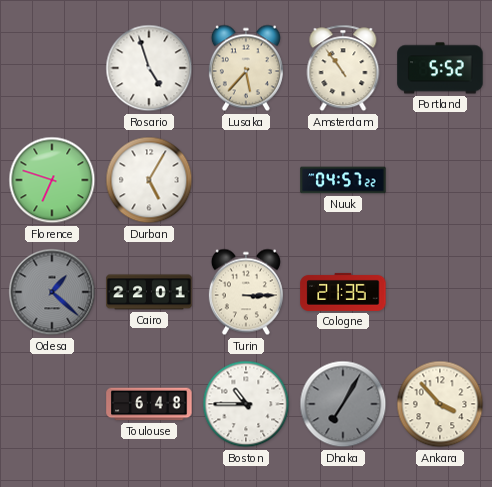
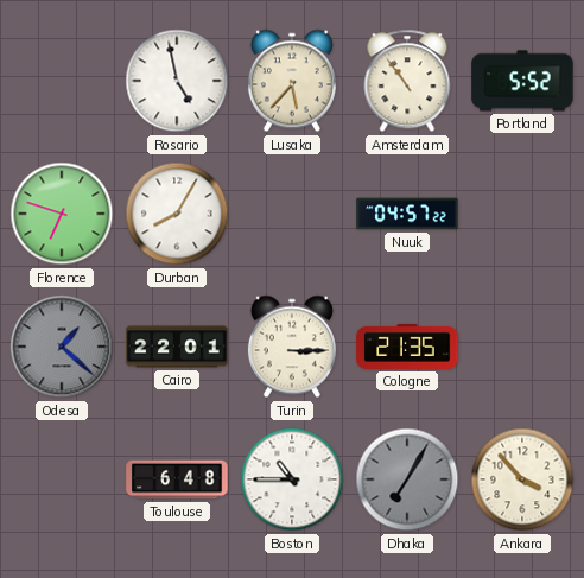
Rosario: 4:57 -> 4:58
Durban: 5:05 -> 8:05
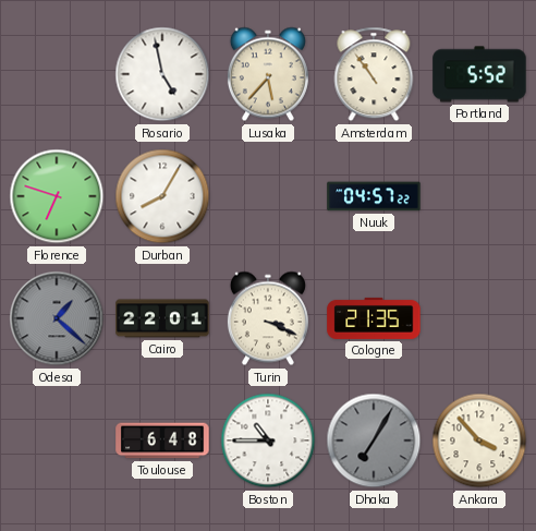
Turin: 3:15 -> 3:19
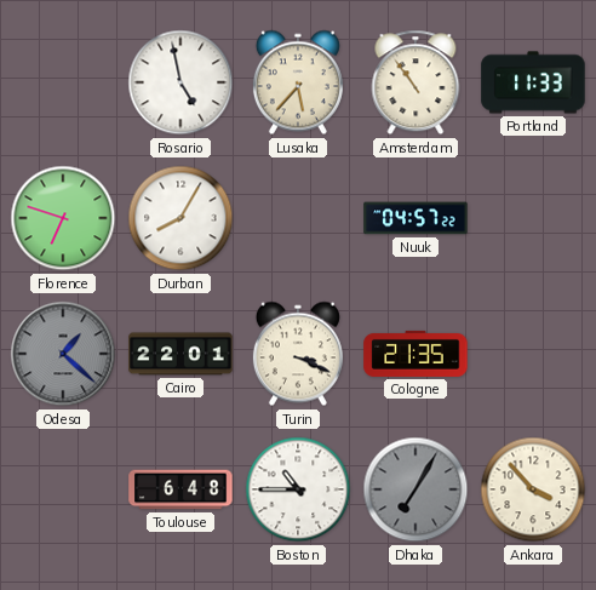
Portland: 5:52 -> 11:33
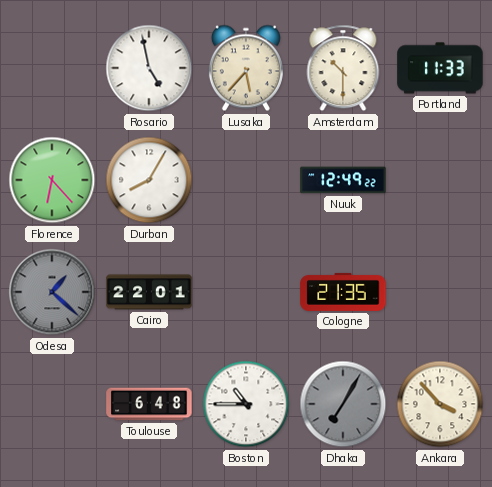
Amsterdam: 10:54 -> 10:30
Florence: 6:48 -> 6:23
Nuuk: 04:57 -> 12:49
Turin: 3:19 -> none
